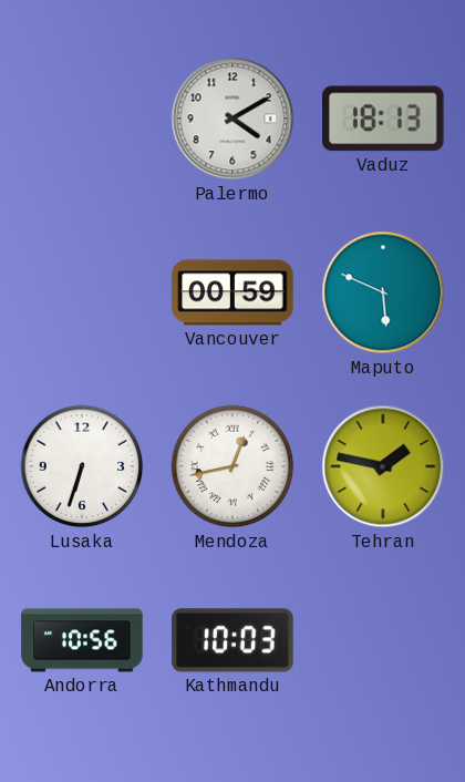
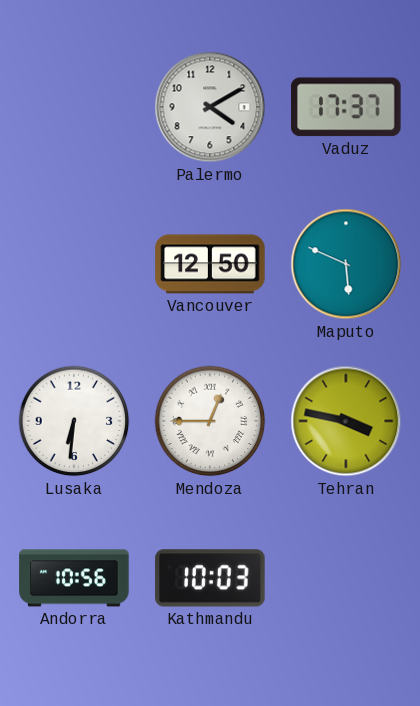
Vaduz: 18:13 -> 17:37
Vancouver: 00:59 -> 12:50
Lusaka: 6:33 -> 6:31
Mendoza: 12:43 -> 12:45
Tehran: 1:47 -> 3:47
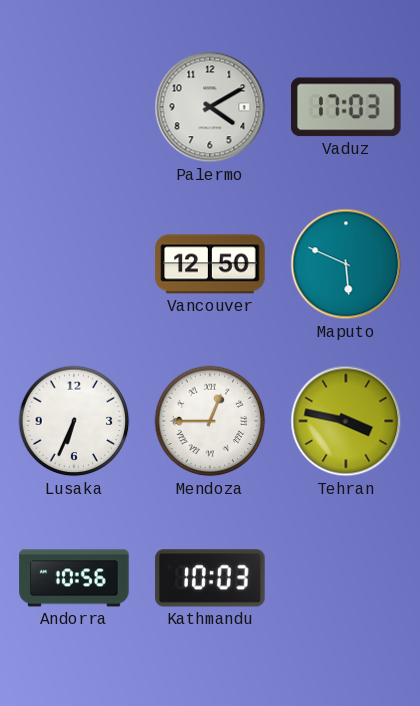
Vaduz: 17:37 -> 17:03
Lusaka: 6:31 -> 6:34
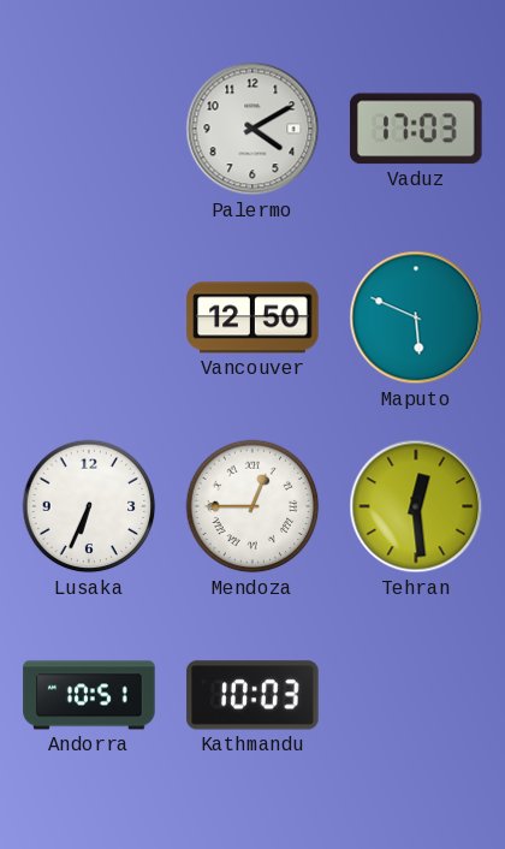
Tehran: 3:47 -> 12:29
Andorra: 10:56 -> 10:51
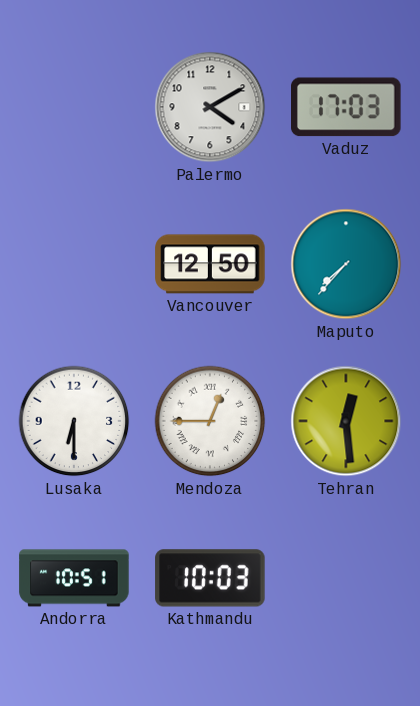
Maputo: 5:49 -> 7:37
Lusaka: 6:34 -> 6:30
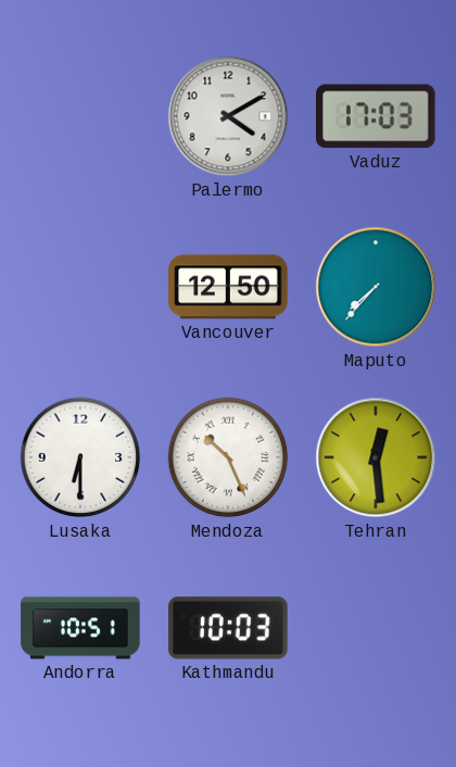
Mendoza: 12:45 -> 10:26
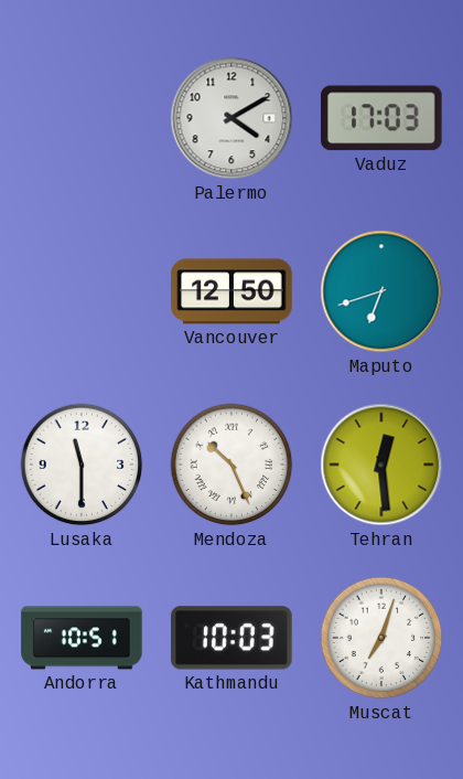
Maputo: 7:37 -> 6:42
Lusaka: 6:30 -> 11:30
Muscat: none -> 7:03
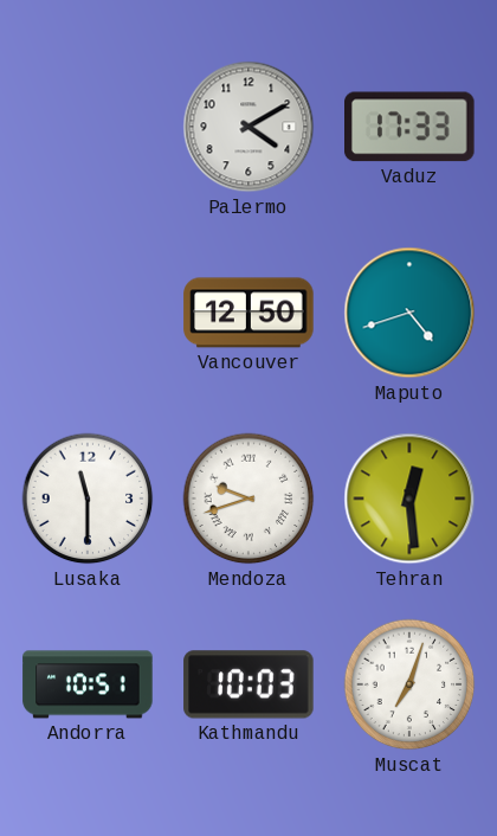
Vaduz: 17:03 -> 17:33
Maputo: 6:42 -> 4:42
Mendoza: 10:26 -> 9:42
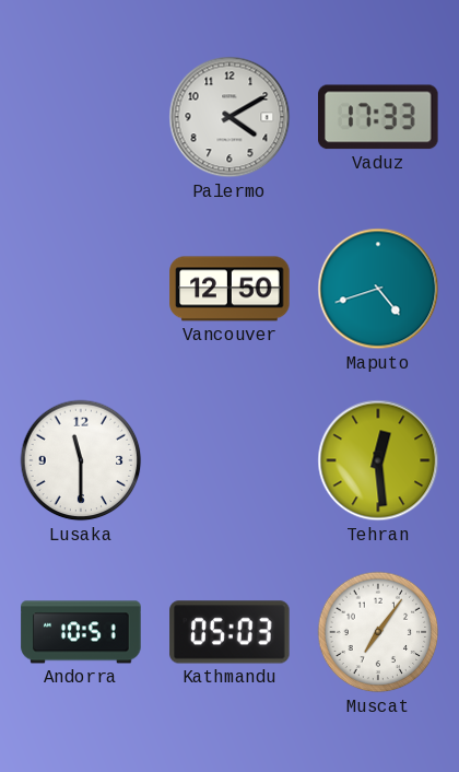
Mendoza: 9:42 -> none
Kathmandu: 10:03 -> 05:03
Muscat: 7:03 -> 7:06
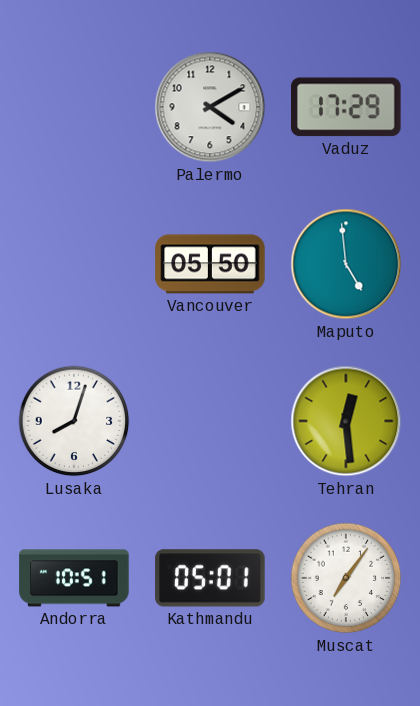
Vaduz: 17:33 -> 17:29
Vancouver: 12:50 -> 05:50
Maputo: 4:42 -> 4:59
Lusaka: 11:30 -> 8:03
Kathmandu: 05:03 -> 05:01
